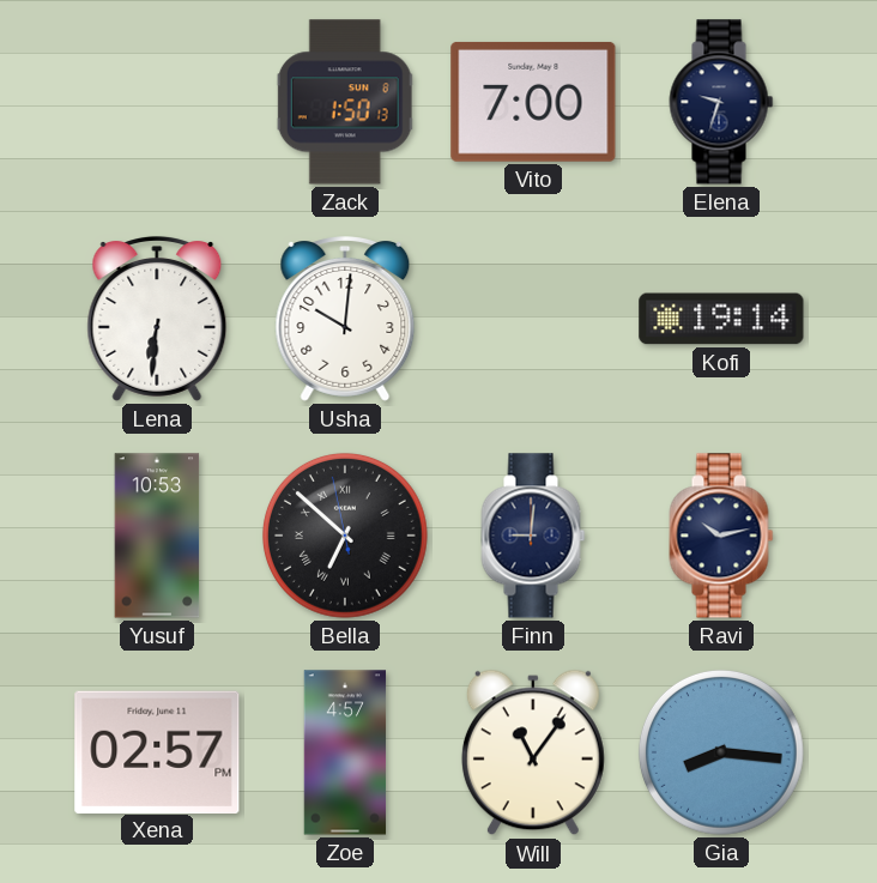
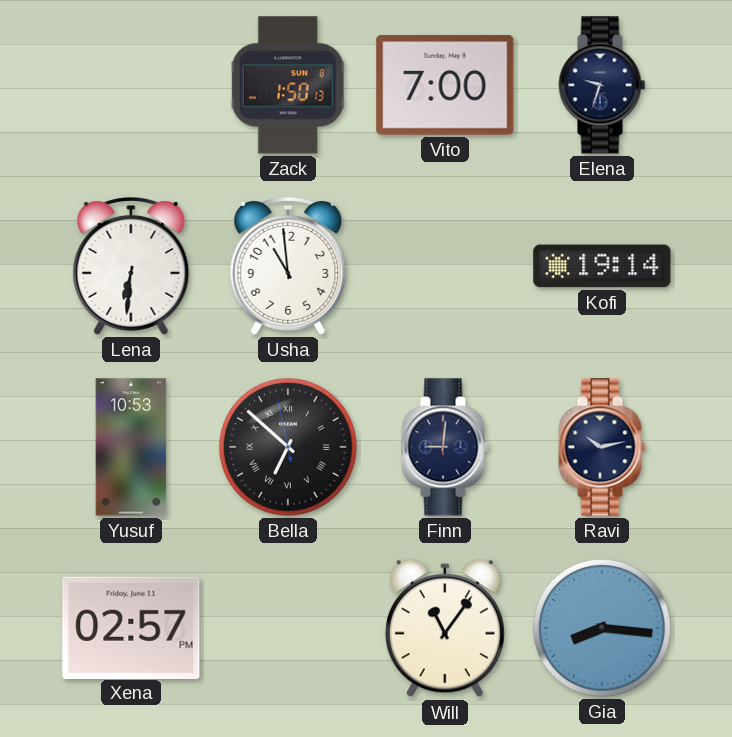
Usha: 10:01 -> 10:59
Zoe: 4:57 -> none
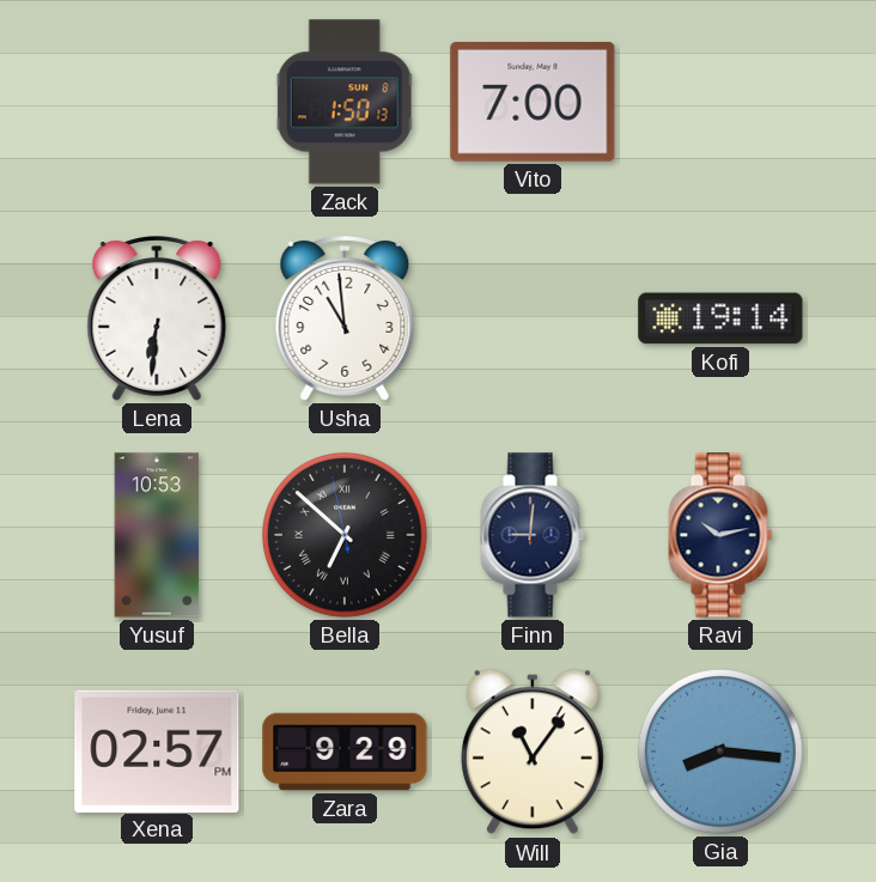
Elena: 9:33 -> none
Zara: none -> 9:29
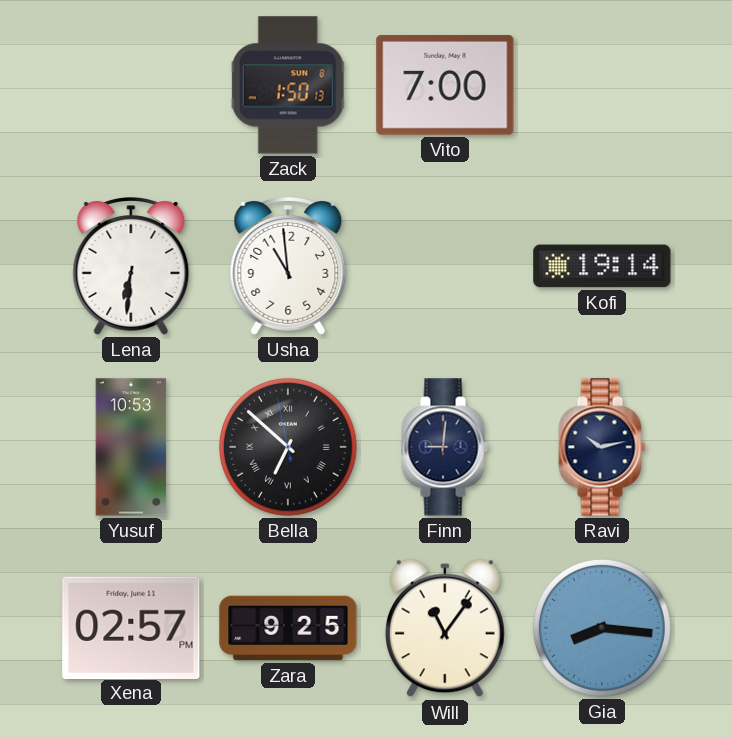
Zara: 9:29 -> 9:25
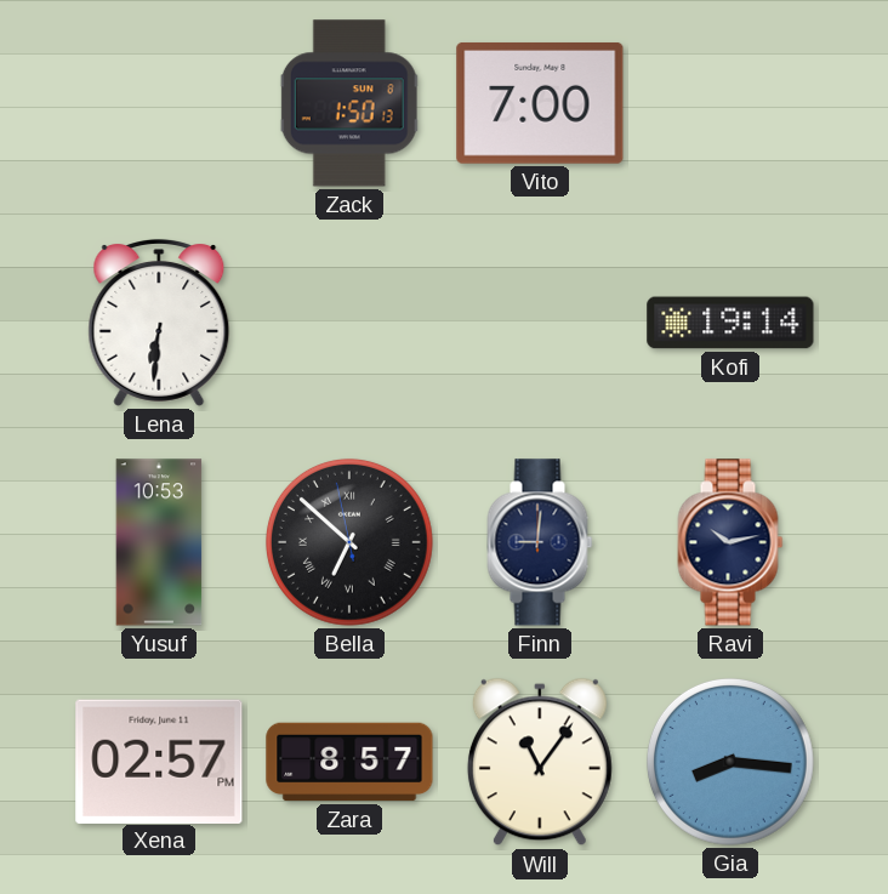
Usha: 10:59 -> none
Zara: 9:25 -> 8:57
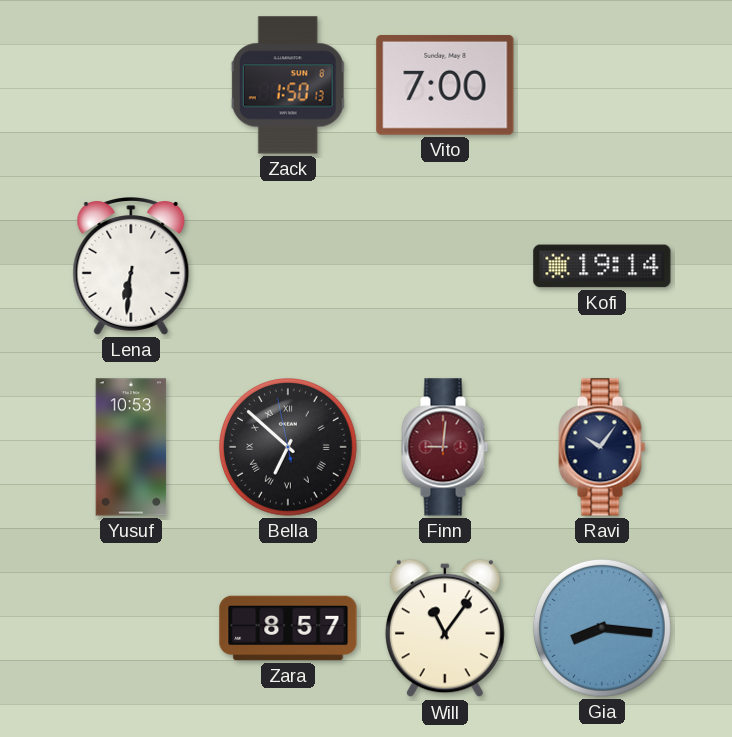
Finn dial: navy -> burgundy
Ravi: 10:13 -> 10:06
Xena: 02:57 -> none
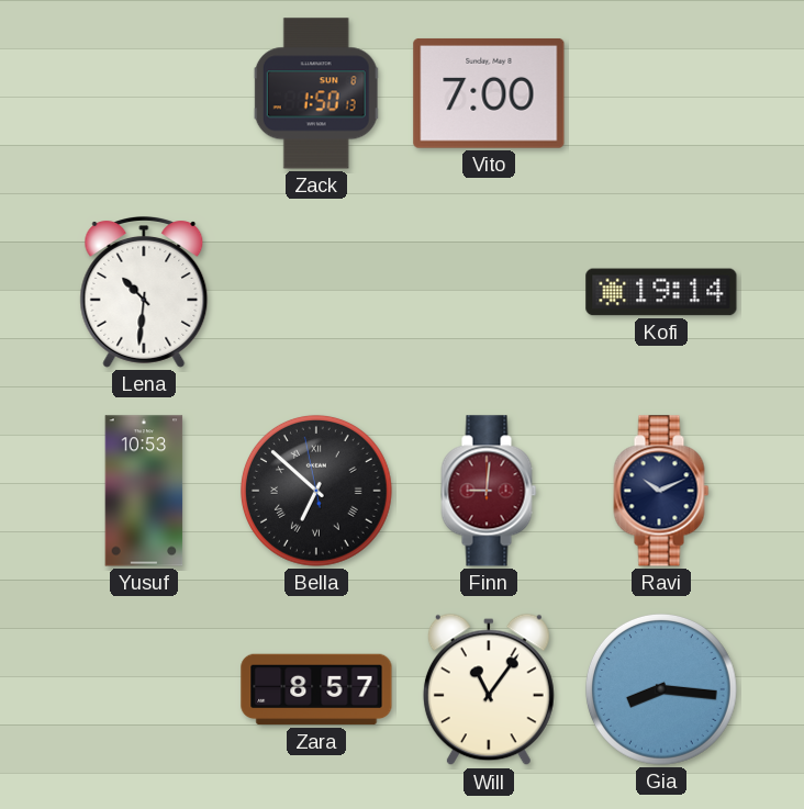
Lena: 6:31 -> 10:31
Ravi: 10:06 -> 10:11
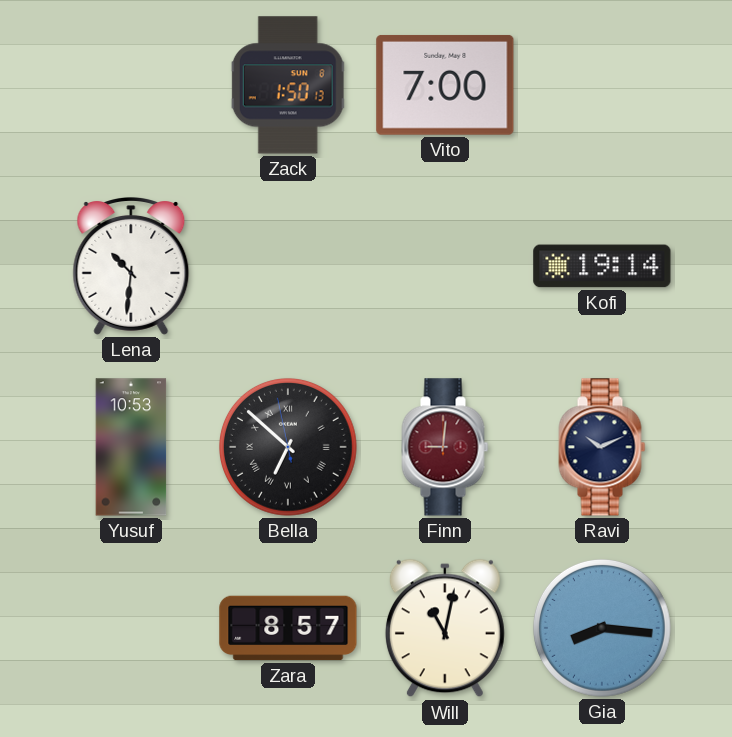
Will: 11:06 -> 11:02
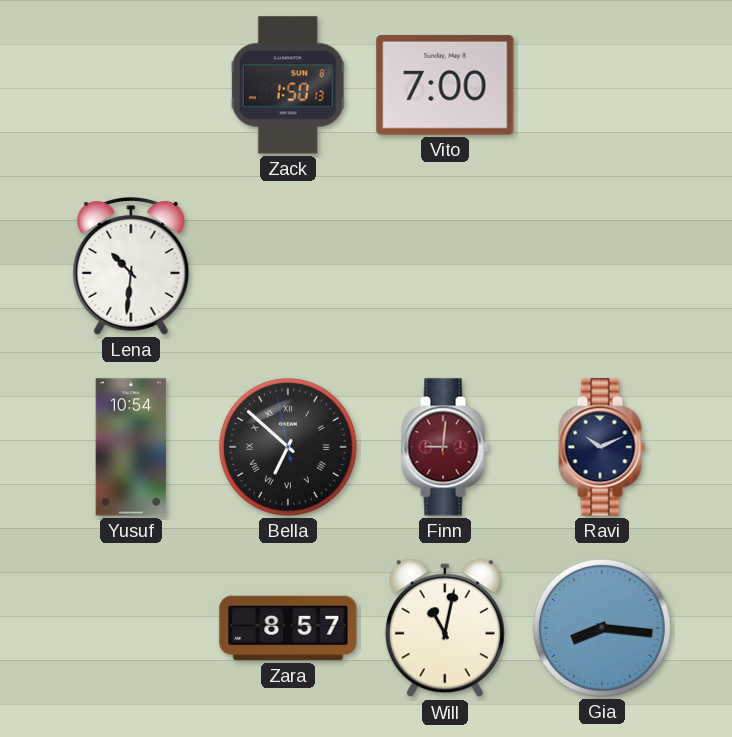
Kofi: 19:14 -> none
Yusuf: 10:53 -> 10:54
